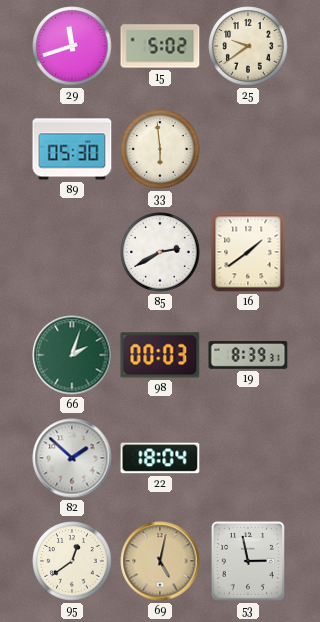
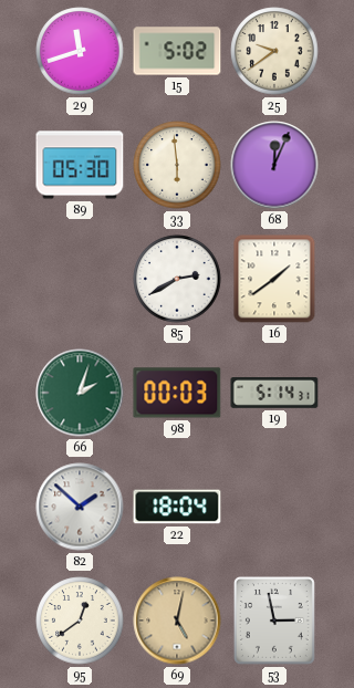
68: none -> 12:04
19: 8:39 -> 5:14
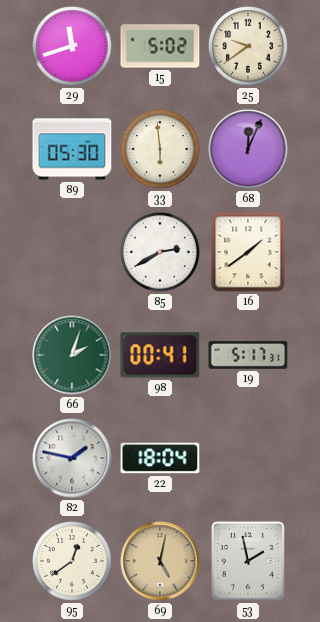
98: 00:03 -> 00:41
19: 5:14 -> 5:17
82: 1:52 -> 1:47
53: 2:58 -> 1:58
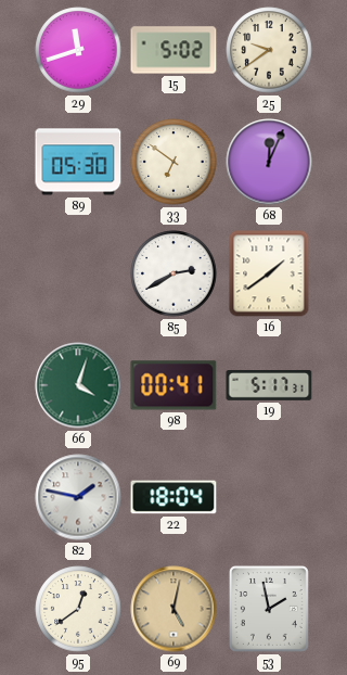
33: 5:59 -> 6:51
66: 2:03 -> 4:03
